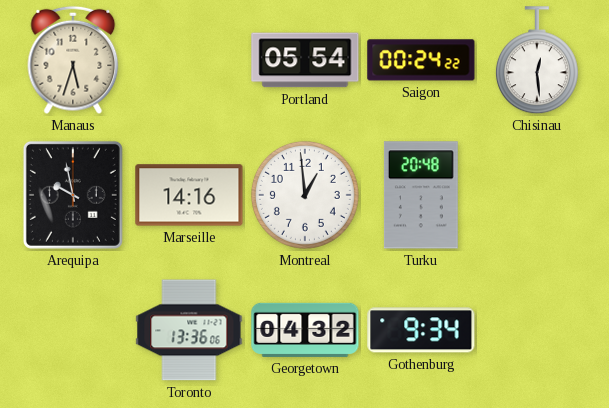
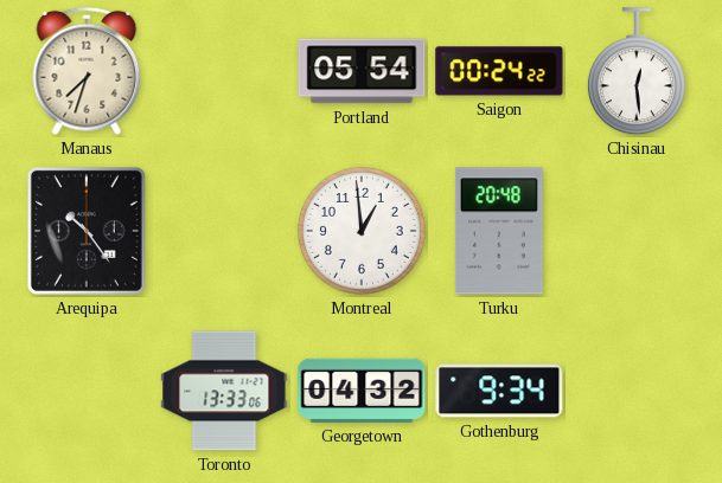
Manaus: 5:33 -> 7:33
Arequipa: 9:58 -> 10:24
Marseille: 14:16 -> none
Toronto: 13:36 -> 13:33
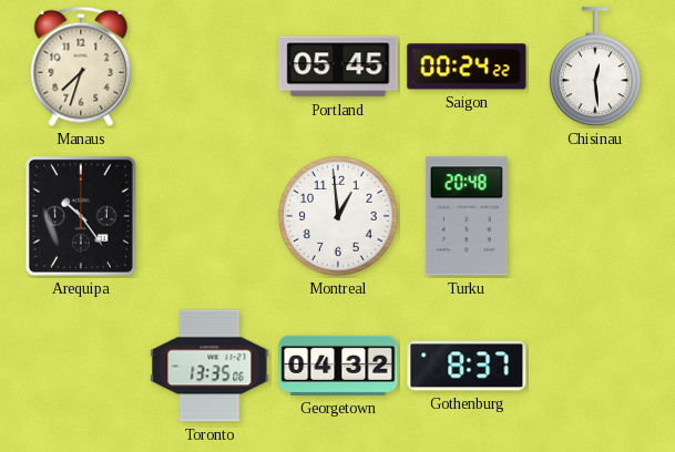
Portland: 05:54 -> 05:45
Toronto: 13:33 -> 13:35
Gothenburg: 9:34 -> 8:37
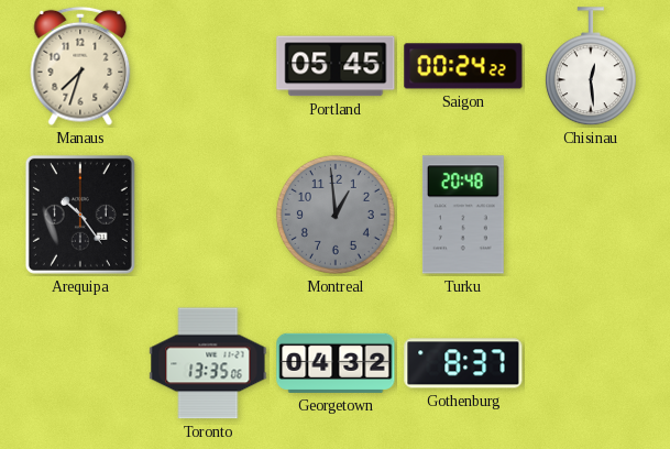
Montreal dial: white -> grey
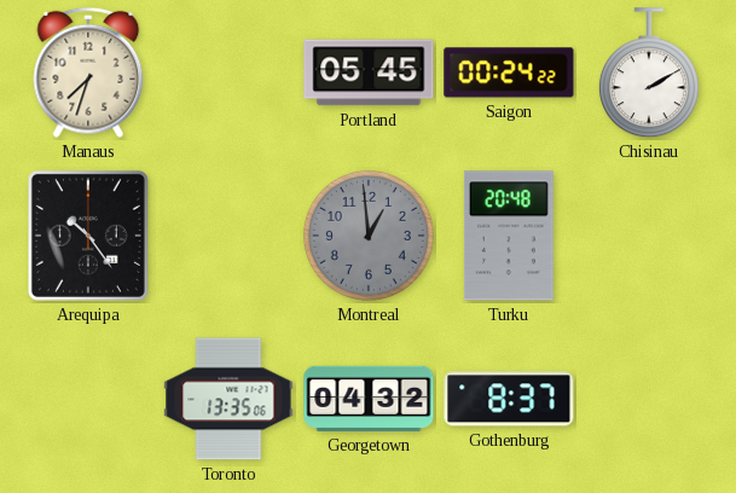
Chisinau: 12:29 -> 2:10
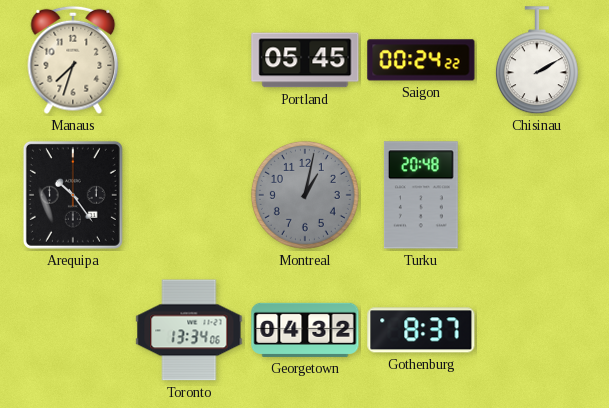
Montreal: 12:59 -> 1:02
Toronto: 13:35 -> 13:34
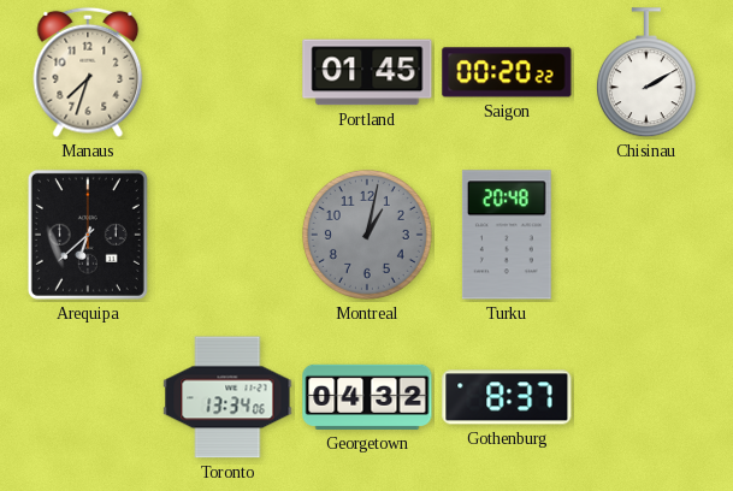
Portland: 05:45 -> 01:45
Saigon: 00:24 -> 00:20
Arequipa: 10:24 -> 6:38
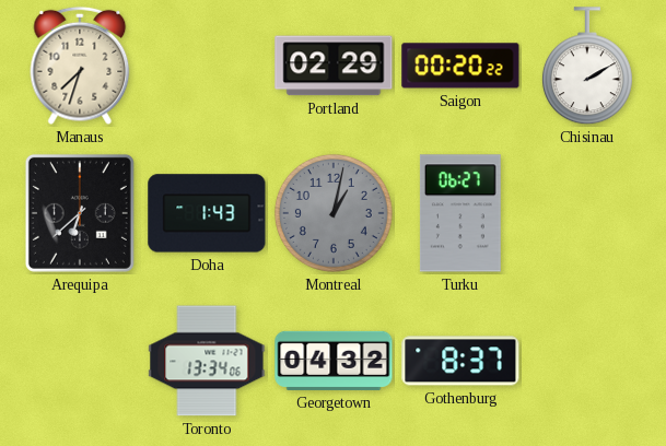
Portland: 01:45 -> 02:29
Doha: none -> 1:43
Turku: 20:48 -> 06:27
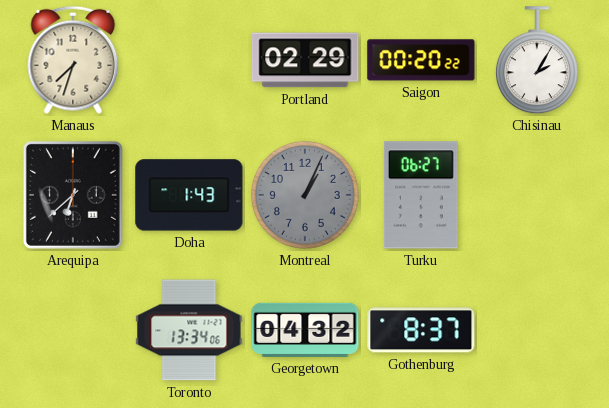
Chisinau: 2:10 -> 2:05
Montreal: 1:02 -> 1:04
